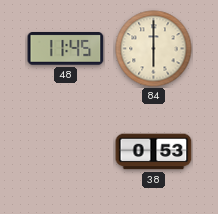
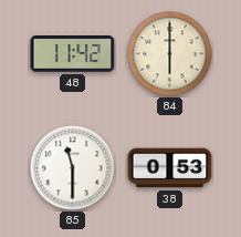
48: 11:45 -> 11:42
85: none -> 11:30
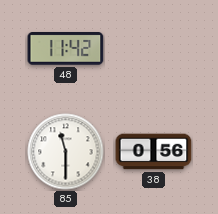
84: 6:00 -> none
38: 0:53 -> 0:56
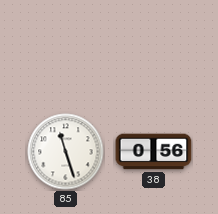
48: 11:42 -> none
85: 11:30 -> 11:27
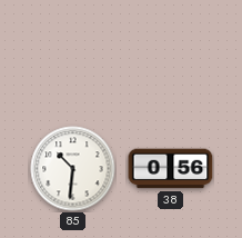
85: 11:27 -> 10:31
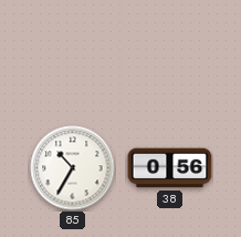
85: 10:31 -> 10:35
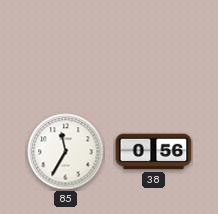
85: 10:35 -> 11:35
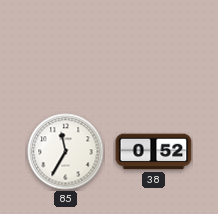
38: 0:56 -> 0:52
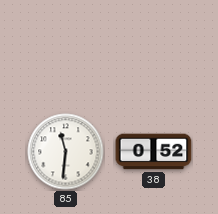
85: 11:35 -> 11:31
